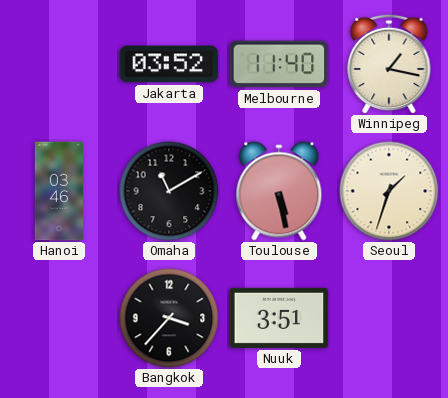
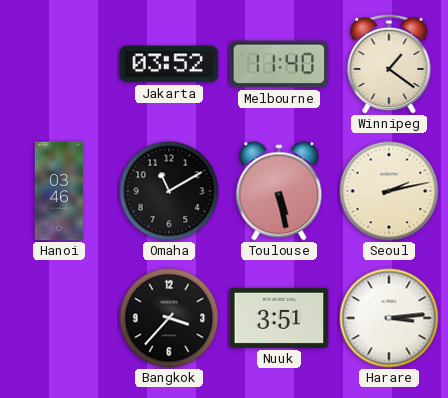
Winnipeg: 1:17 -> 1:21
Seoul: 1:33 -> 2:13
Harare: none -> 3:14
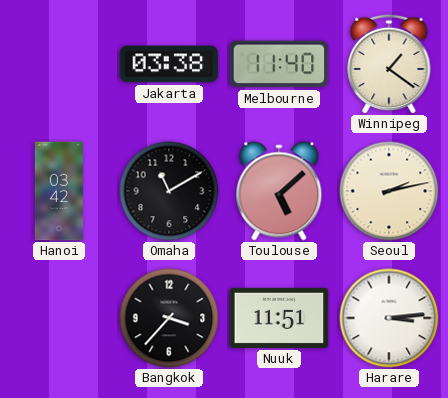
Jakarta: 03:52 -> 03:38
Hanoi: 03:46 -> 03:42
Toulouse: 5:28 -> 5:08
Nuuk: 3:51 -> 11:51
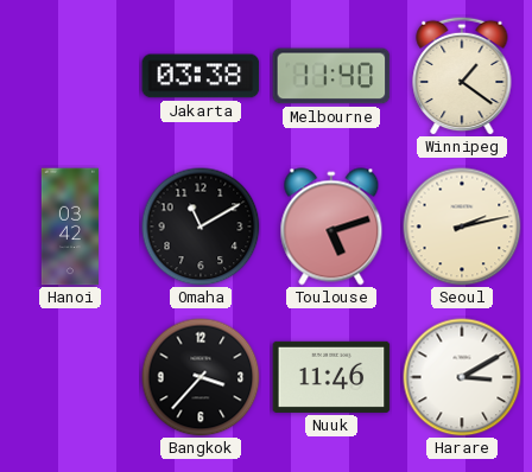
Toulouse: 5:08 -> 5:12
Nuuk: 11:51 -> 11:46
Harare: 3:14 -> 3:10
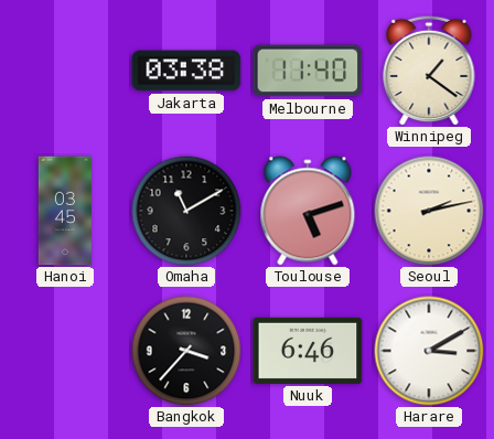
Hanoi: 03:42 -> 03:45
Nuuk: 11:46 -> 6:46
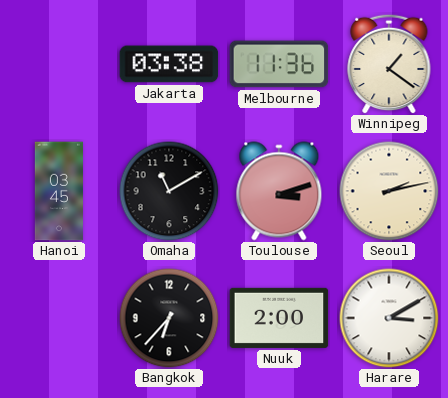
Melbourne: 11:40 -> 11:36
Toulouse: 5:12 -> 3:12
Bangkok: 3:37 -> 6:37
Nuuk: 6:46 -> 2:00
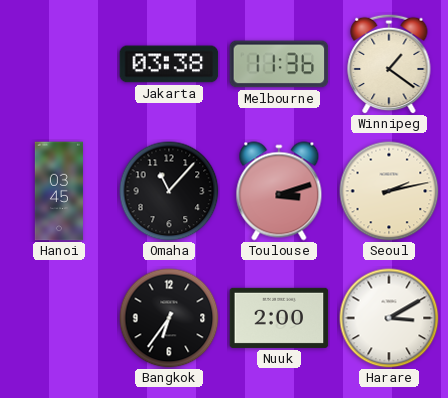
Omaha: 11:10 -> 11:07
Bangkok: 6:37 -> 6:36
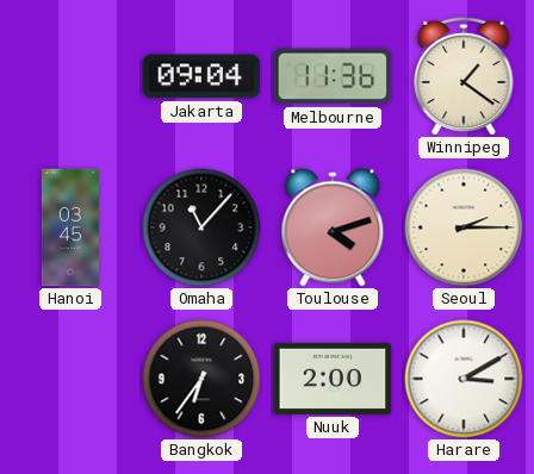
Jakarta: 03:38 -> 09:04
Toulouse: 3:12 -> 4:12
Seoul: 2:13 -> 2:15
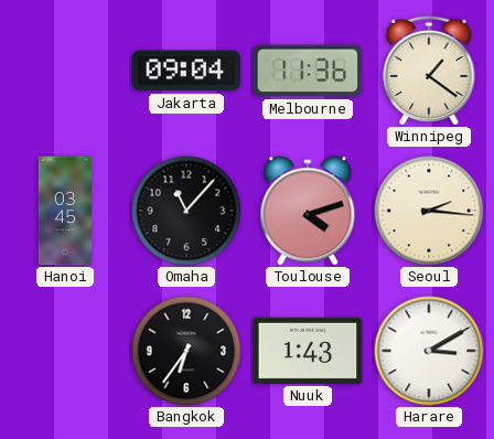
Seoul: 2:15 -> 2:16
Nuuk: 2:00 -> 1:43
